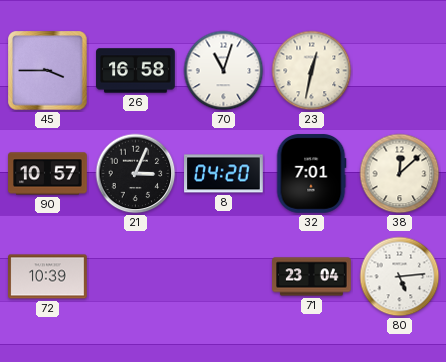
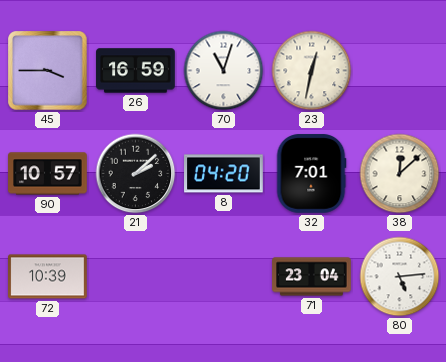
26: 16:58 -> 16:59
21: 3:04 -> 2:08
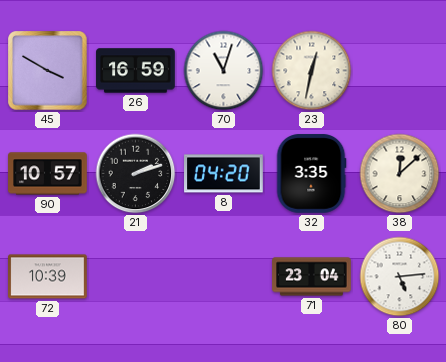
45: 3:45 -> 3:50
21: 2:08 -> 2:12
32: 7:01 -> 3:35
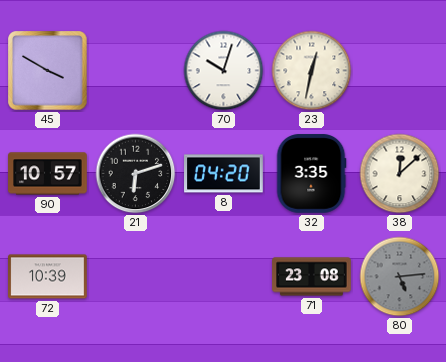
26: 16:59 -> none
70: 11:03 -> 10:03
21: 2:12 -> 6:12
71: 23:04 -> 23:08
80 dial: white -> grey
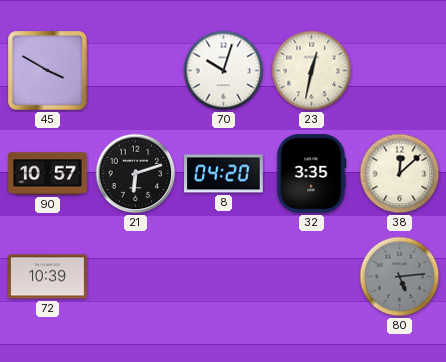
71: 23:08 -> none
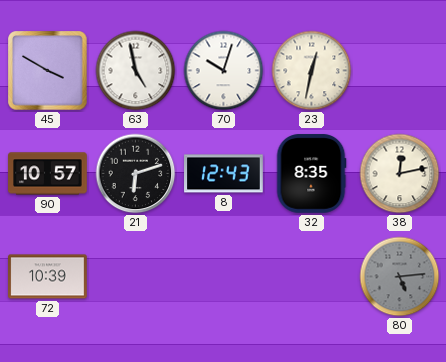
63: none -> 4:58
8: 04:20 -> 12:43
32: 3:35 -> 8:35
38: 12:08 -> 12:13
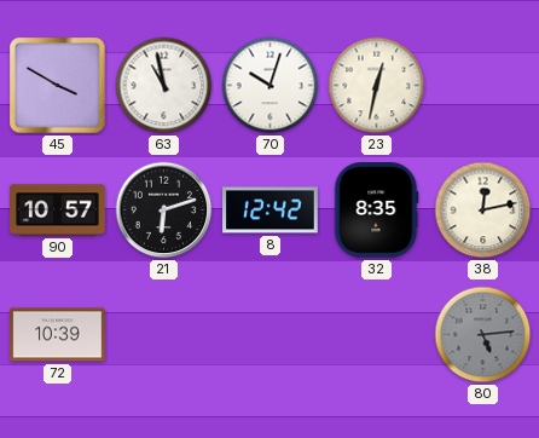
63: 4:58 -> 10:58
8: 12:43 -> 12:42
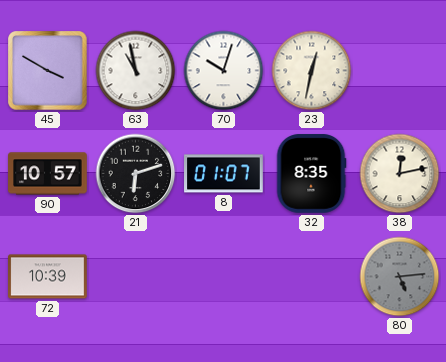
8: 12:42 -> 01:07
